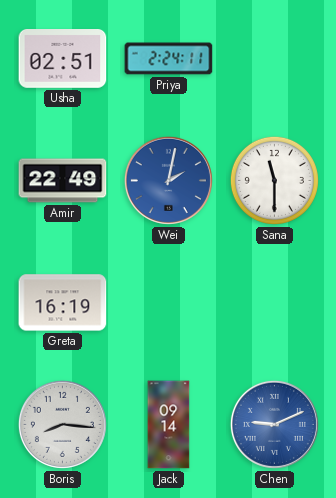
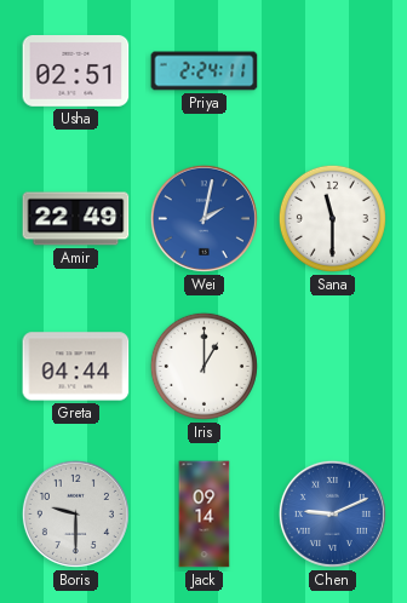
Greta: 16:19 -> 04:44
Iris: none -> 1:00
Boris: 8:16 -> 9:30
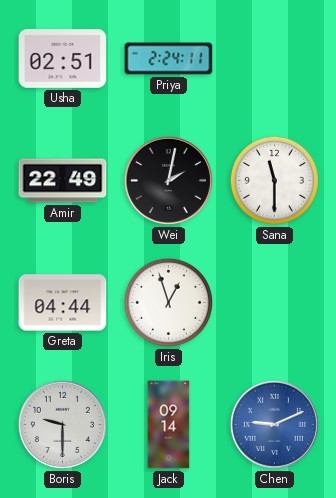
Wei dial: blue -> black
Iris: 1:00 -> 12:57
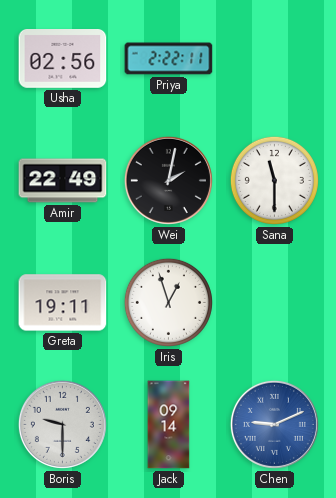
Usha: 02:51 -> 02:56
Priya: 2:24 -> 2:22
Greta: 04:44 -> 19:11
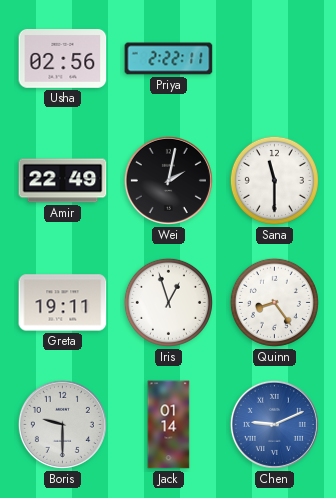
Quinn: none -> 8:24
Jack: 09:14 -> 01:14
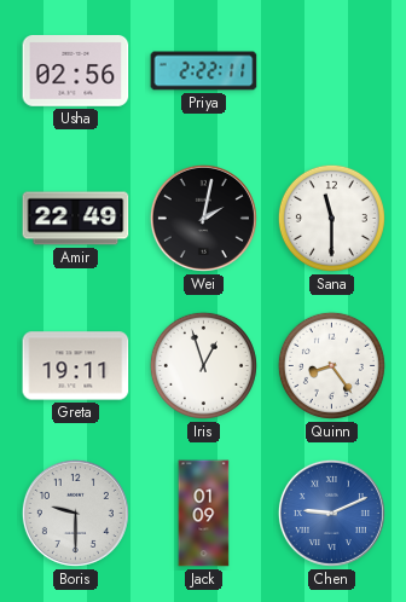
Jack: 01:14 -> 01:09
